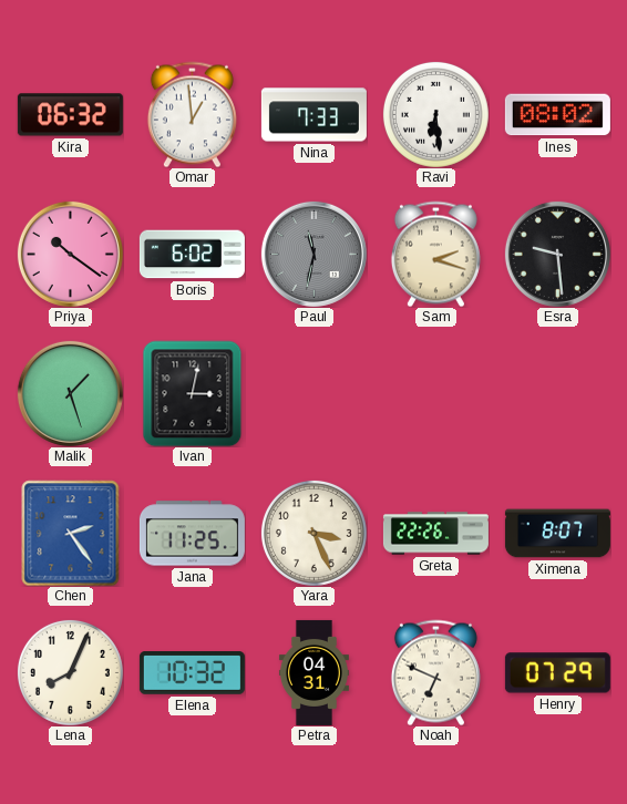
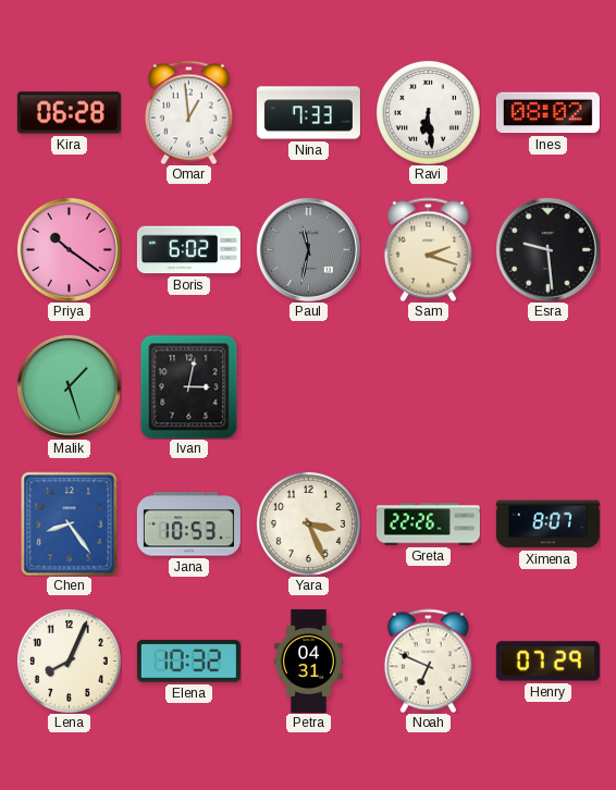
Kira: 06:32 -> 06:28
Chen: 2:24 -> 8:24
Jana: 11:25 -> 10:53
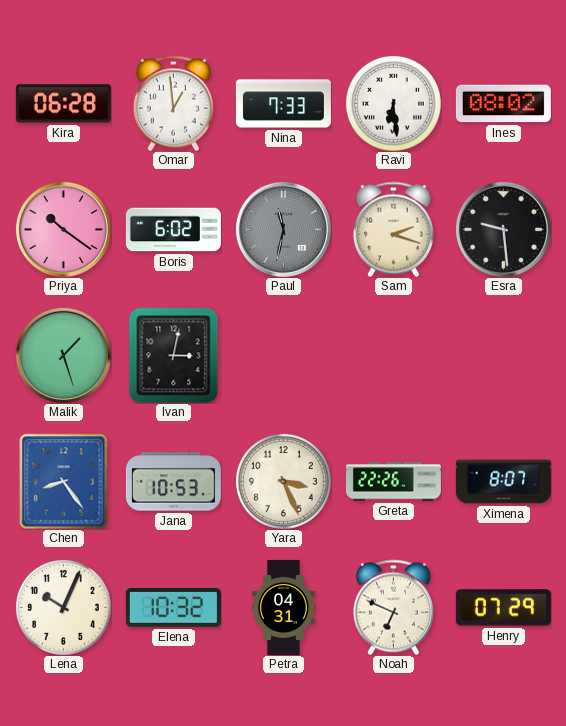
Lena: 8:04 -> 10:04
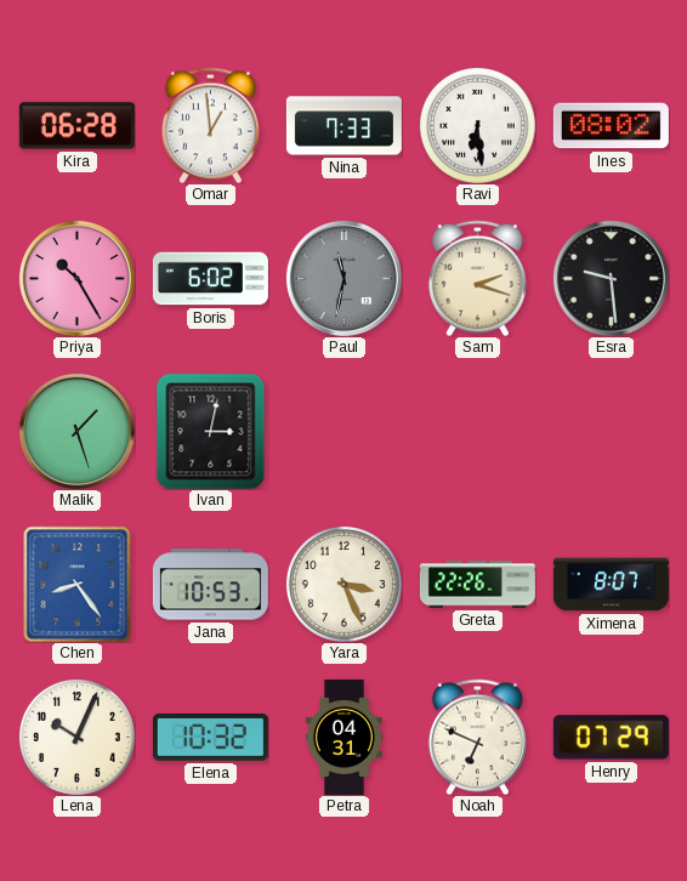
Priya: 10:21 -> 10:25
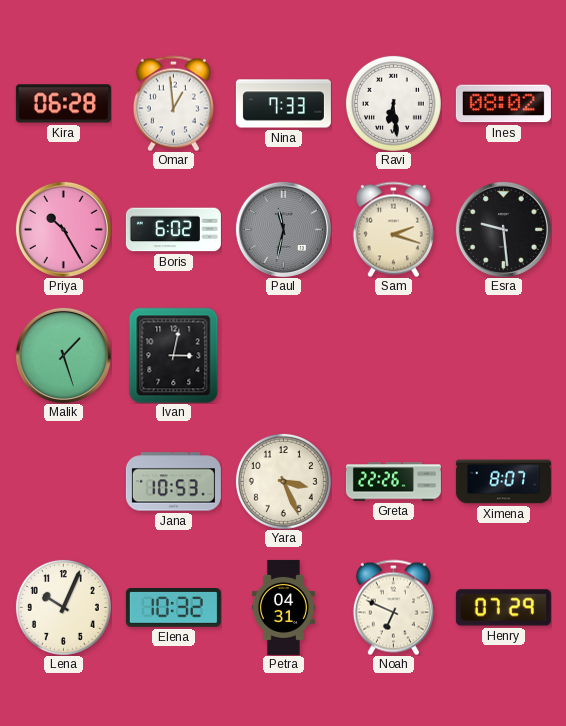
Chen: 8:24 -> none
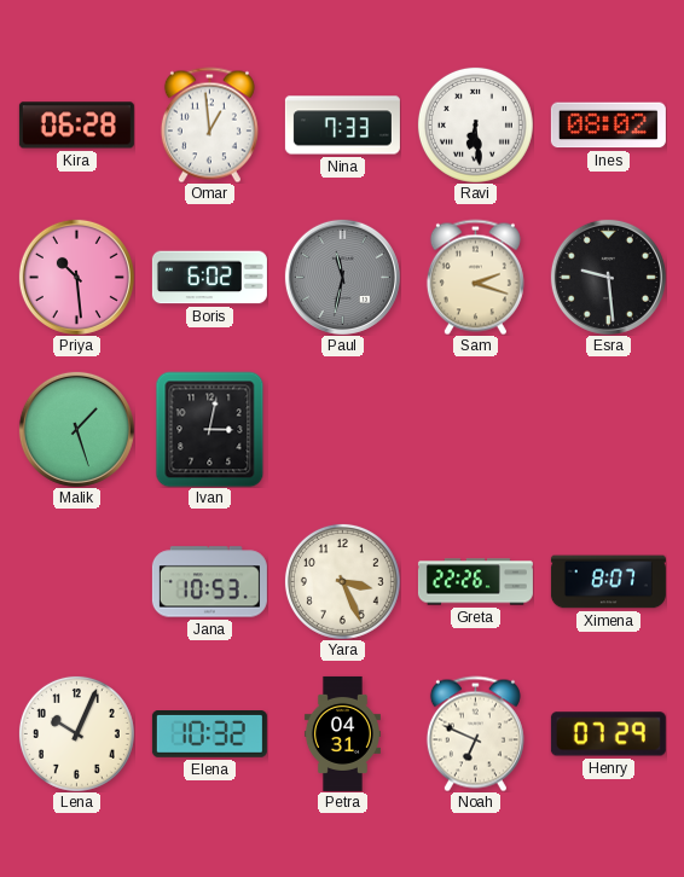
Priya: 10:25 -> 10:29
